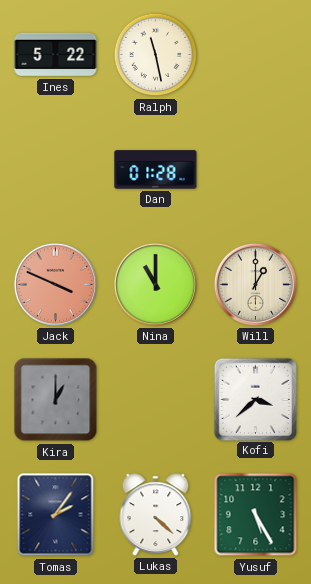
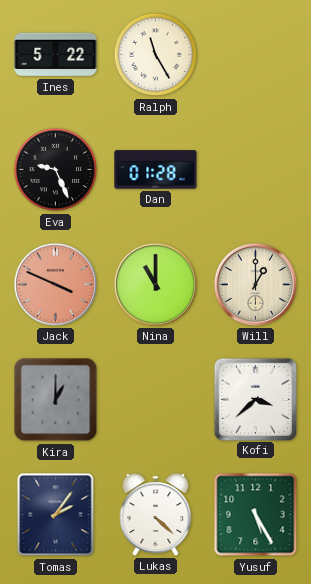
Ralph: 11:28 -> 11:25
Eva: none -> 9:26
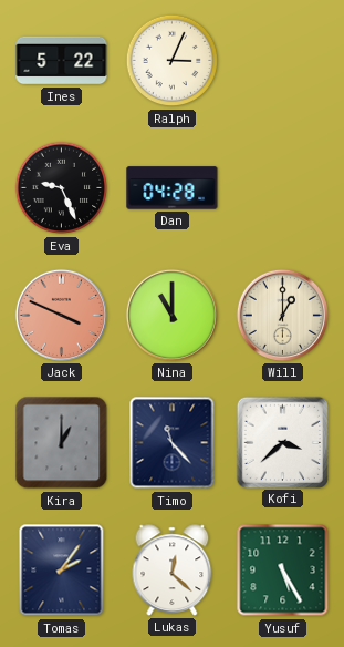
Ralph: 11:25 -> 3:04
Dan: 01:28 -> 04:28
Timo: none -> 11:23
Lukas: 4:22 -> 12:22
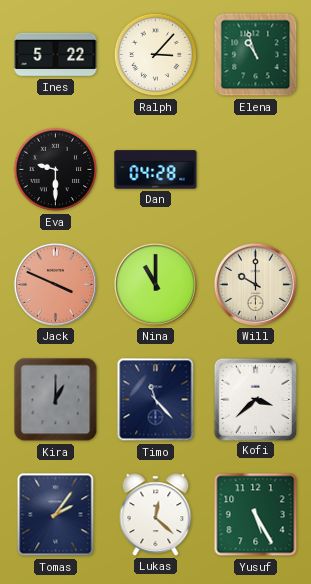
Ralph: 3:04 -> 3:07
Elena: none -> 10:57
Eva: 9:26 -> 9:30
Will: 1:00 -> 10:00
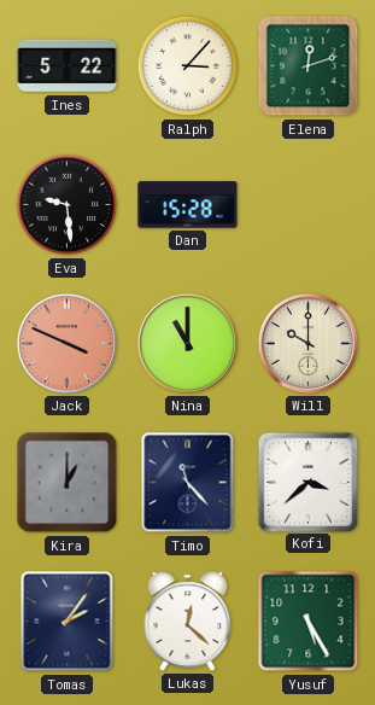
Elena: 10:57 -> 12:12
Eva: 9:30 -> 9:29
Dan: 04:28 -> 15:28
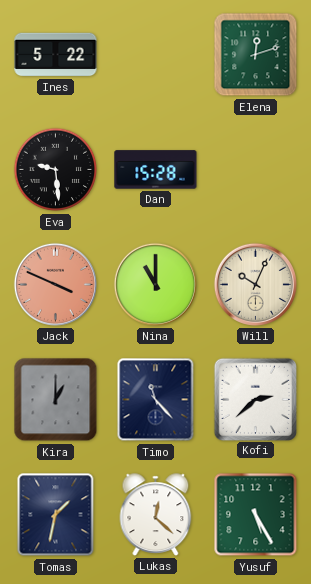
Ralph: 3:07 -> none
Will: 10:00 -> 10:04
Kofi: 3:38 -> 2:38
Tomas: 2:06 -> 1:32
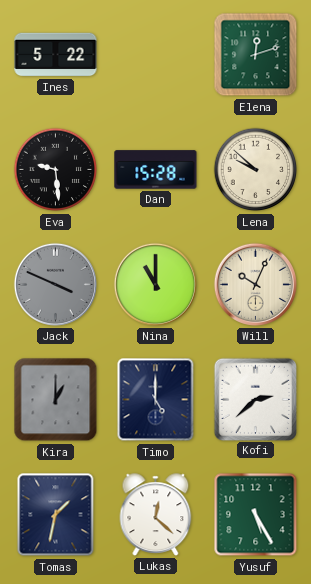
Lena: none -> 9:52
Jack dial: salmon -> grey
Timo: 11:23 -> 5:00
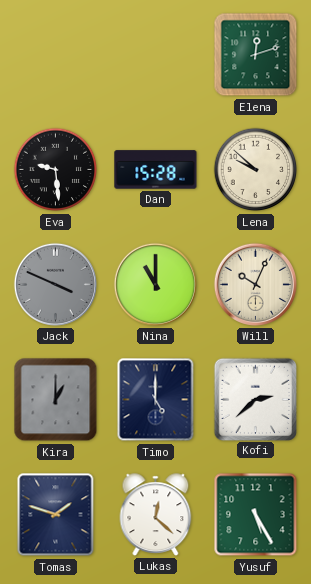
Ines: 5:22 -> none
Tomas: 1:32 -> 1:48
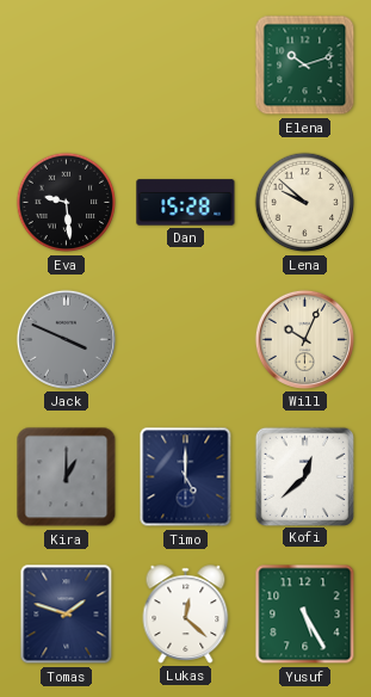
Elena: 12:12 -> 10:12
Nina: 11:00 -> none
Kofi: 2:38 -> 12:38
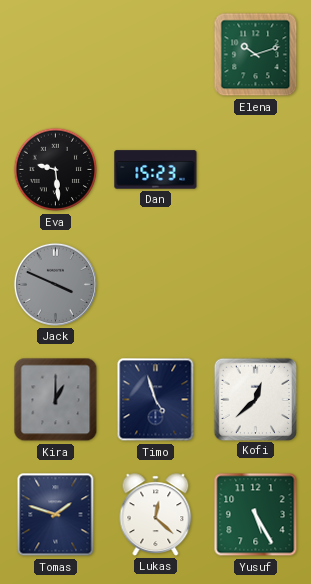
Dan: 15:28 -> 15:23
Lena: 9:52 -> none
Will: 10:04 -> none
Timo: 5:00 -> 4:57
